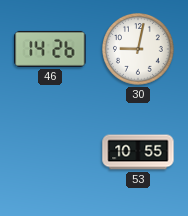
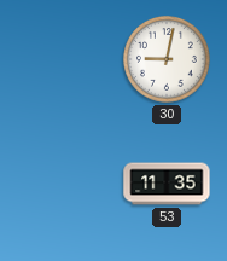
46: 14:26 -> none
53: 10:55 -> 11:35
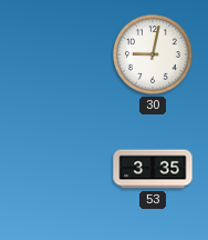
53: 11:35 -> 3:35
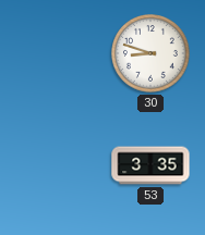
30: 9:02 -> 8:48
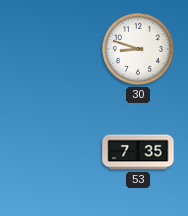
53: 3:35 -> 7:35
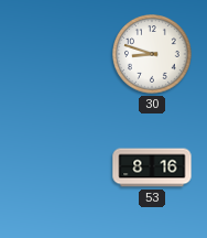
53: 7:35 -> 8:16
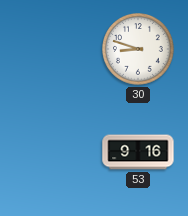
53: 8:16 -> 9:16
